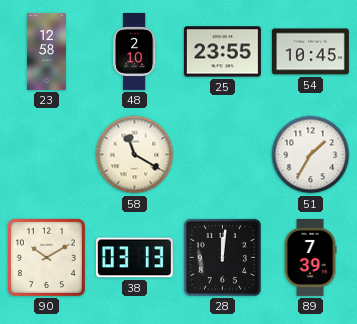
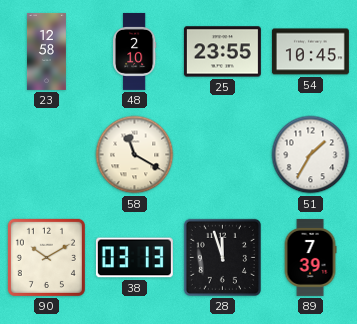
28: 12:01 -> 11:57
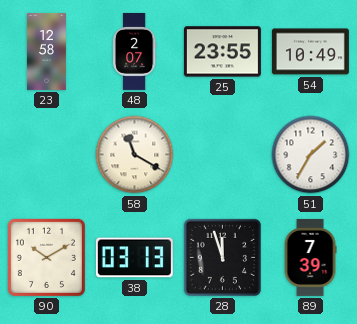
48: 2:10 -> 2:07
54: 10:45 -> 10:49
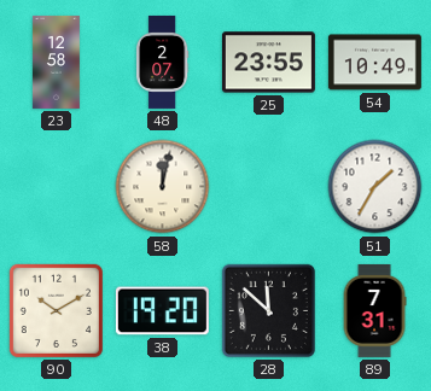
58: 11:20 -> 12:02
38: 03:13 -> 19:20
28: 11:57 -> 11:52
89: 7:39 -> 7:31
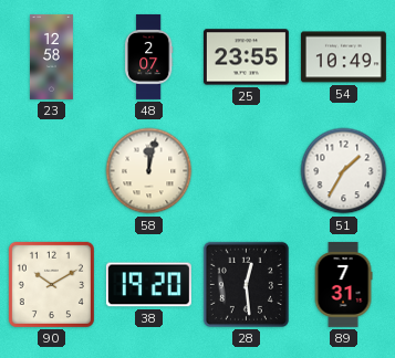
28: 11:52 -> 12:29
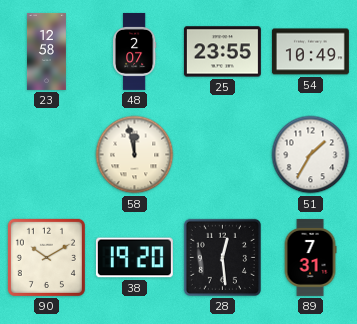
58: 12:02 -> 11:58
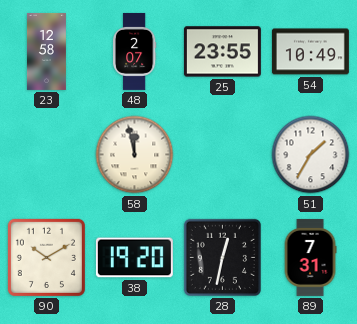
28: 12:29 -> 12:32
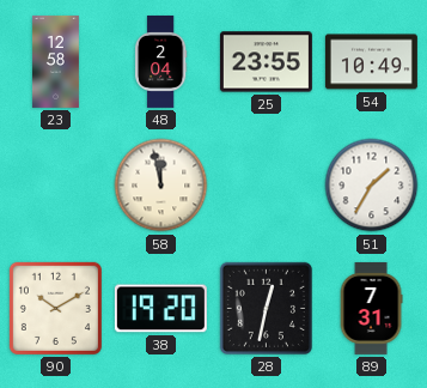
48: 2:07 -> 2:04
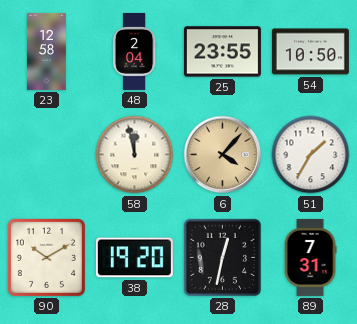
54: 10:49 -> 10:50
6: none -> 4:07
